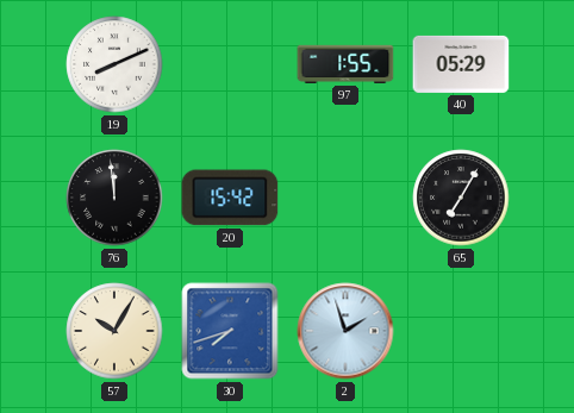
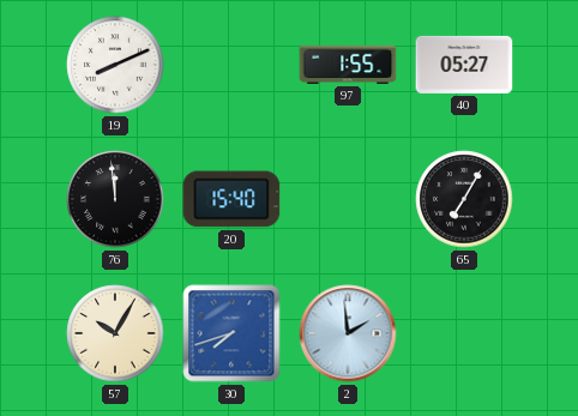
40: 05:29 -> 05:27
20: 15:42 -> 15:40
2: 1:57 -> 1:59
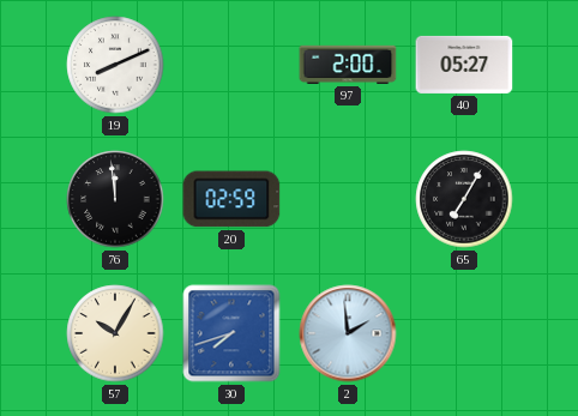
97: 1:55 -> 2:00
20: 15:40 -> 02:59
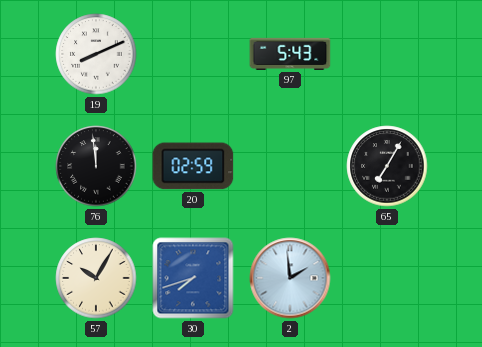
97: 2:00 -> 5:43
40: 05:27 -> none
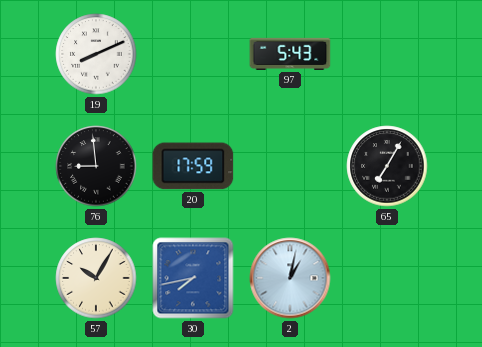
76: 11:59 -> 8:59
20: 02:59 -> 17:59
30: 7:42 -> 7:43
2: 1:59 -> 1:02
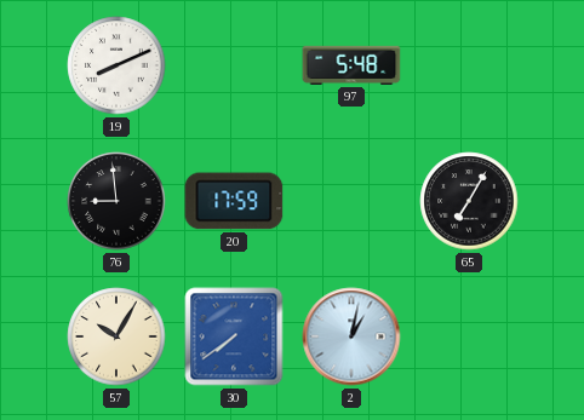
97: 5:43 -> 5:48
30: 7:43 -> 7:39
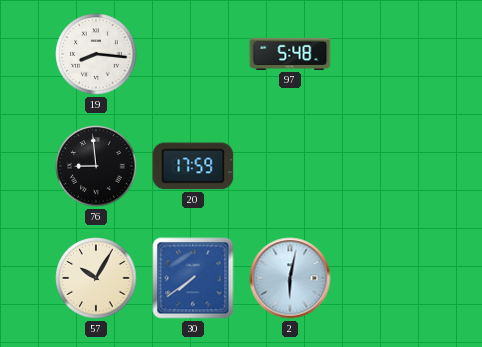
19: 8:11 -> 8:16
65: 7:05 -> none
2: 1:02 -> 6:02
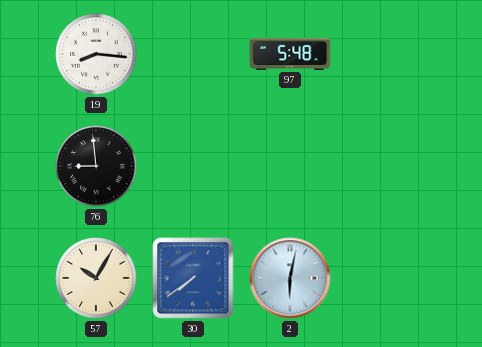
20: 17:59 -> none
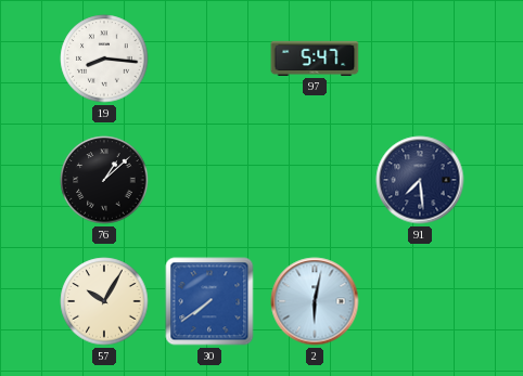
97: 5:48 -> 5:47
76: 8:59 -> 1:08
91: none -> 7:29
